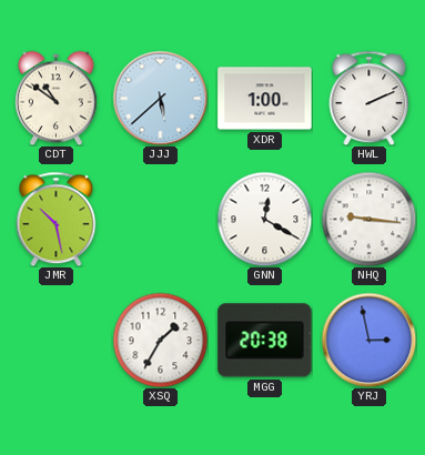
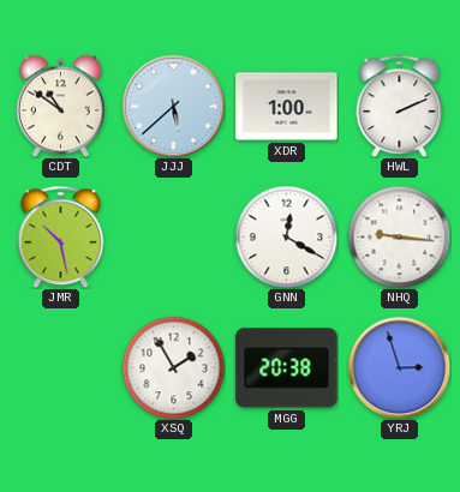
XSQ: 1:35 -> 1:55
YRJ: 2:58 -> 2:57
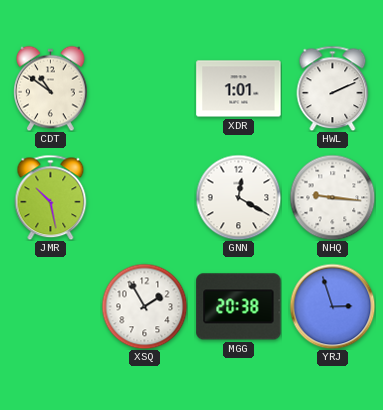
JJJ: 5:38 -> none
XDR: 1:00 -> 1:01
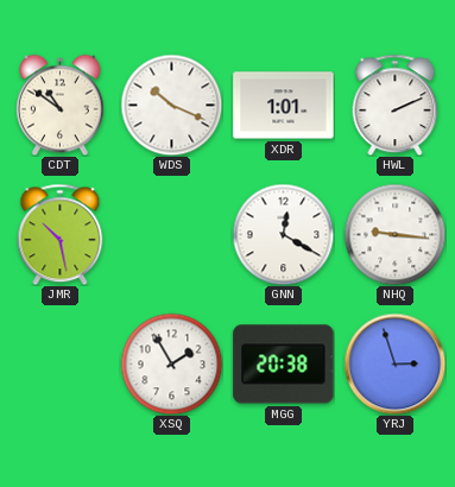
WDS: none -> 10:19
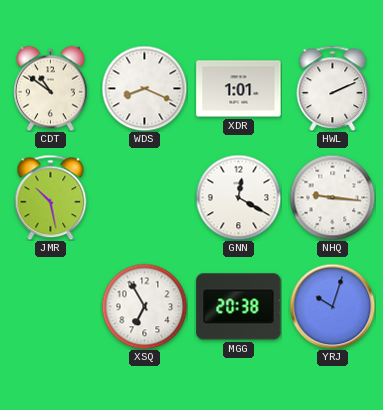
WDS: 10:19 -> 8:19
XSQ: 1:55 -> 6:55
YRJ: 2:57 -> 10:03
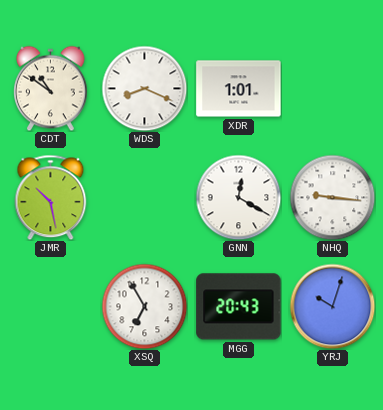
HWL: 2:11 -> none
MGG: 20:38 -> 20:43
